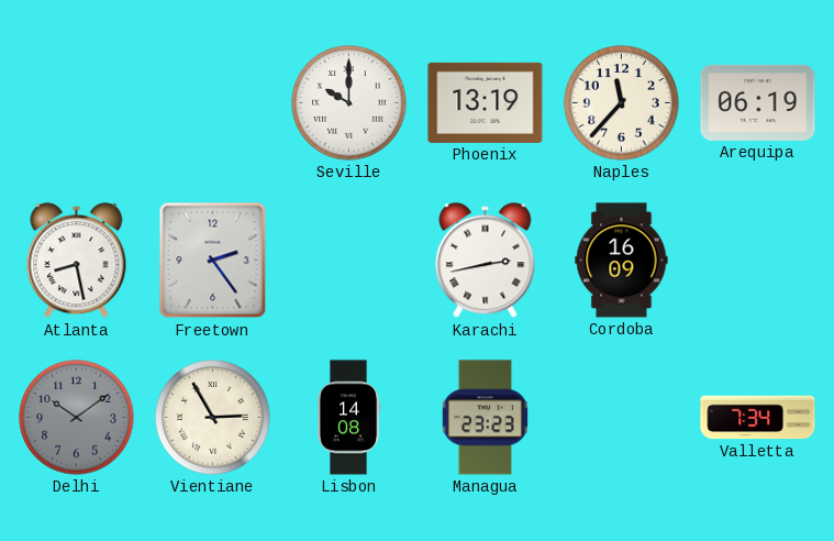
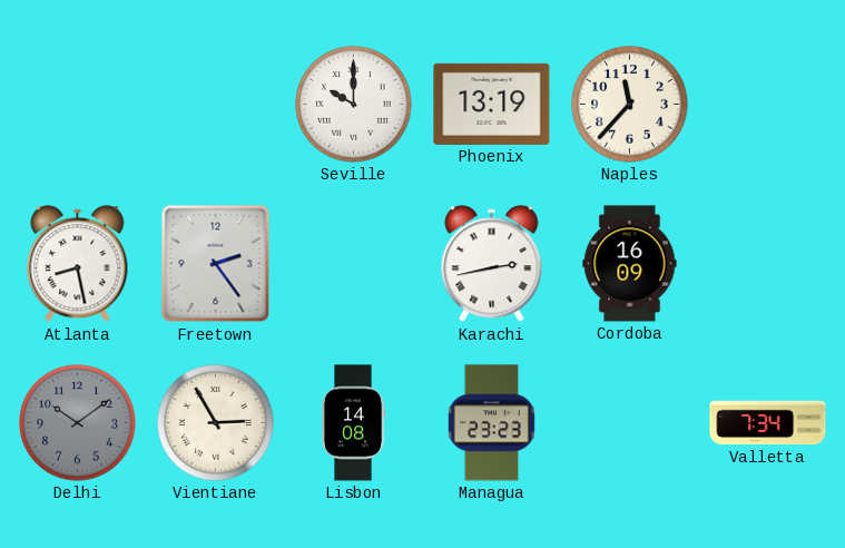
Arequipa: 06:19 -> none
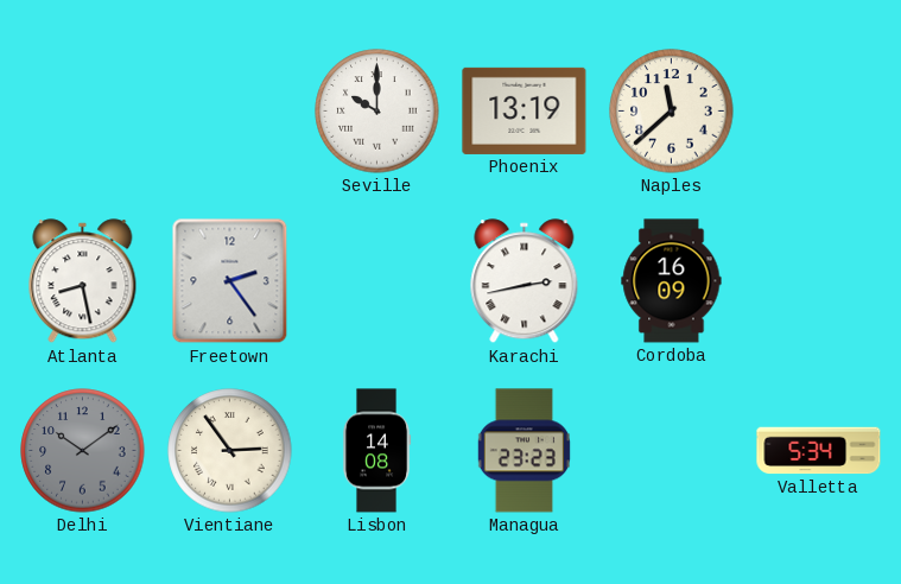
Naples: 11:37 -> 11:38
Vientiane: 2:55 -> 2:54
Valletta: 7:34 -> 5:34
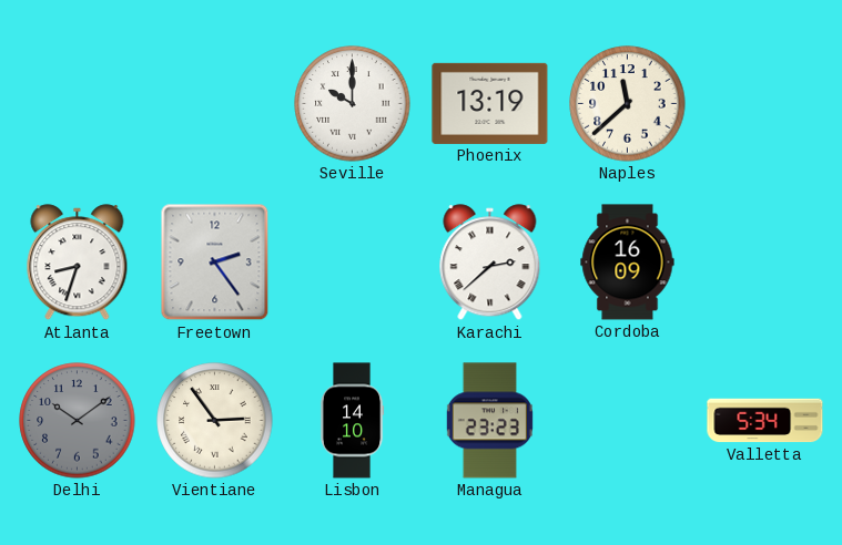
Atlanta: 8:28 -> 8:33
Karachi: 2:43 -> 2:38
Lisbon: 14:08 -> 14:10
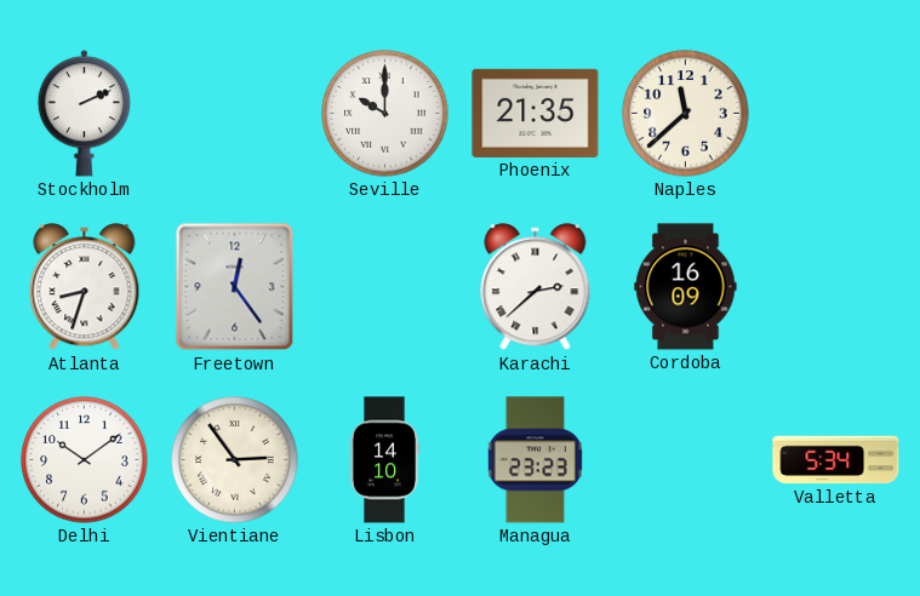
Stockholm: none -> 2:11
Phoenix: 13:19 -> 21:35
Freetown: 2:24 -> 12:24
Delhi dial: grey -> white
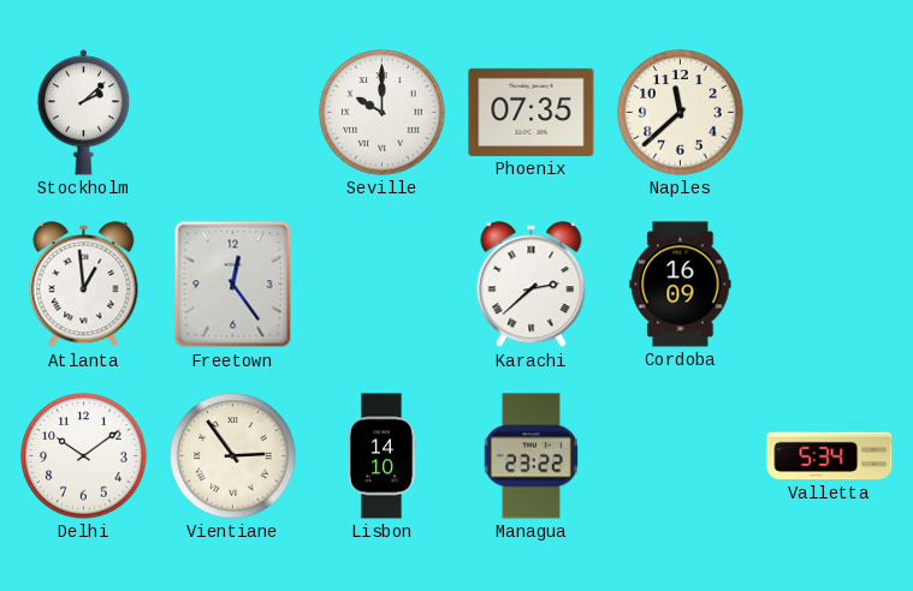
Stockholm: 2:11 -> 2:08
Phoenix: 21:35 -> 07:35
Atlanta: 8:33 -> 12:59
Managua: 23:23 -> 23:22
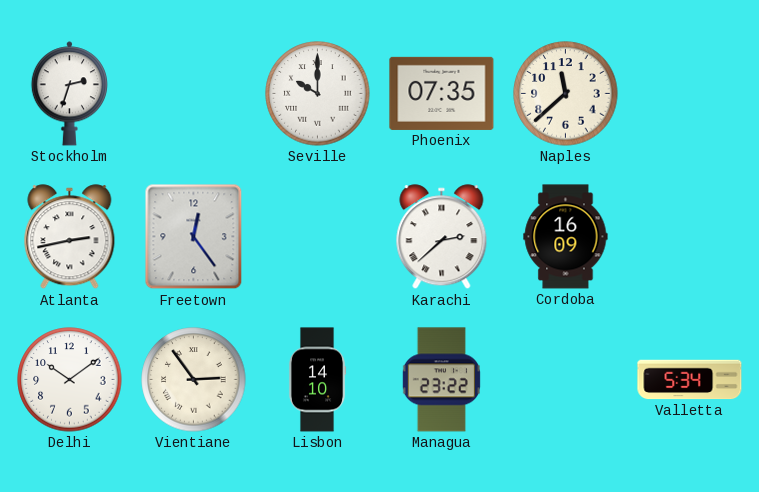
Stockholm: 2:08 -> 2:33
Atlanta: 12:59 -> 2:43
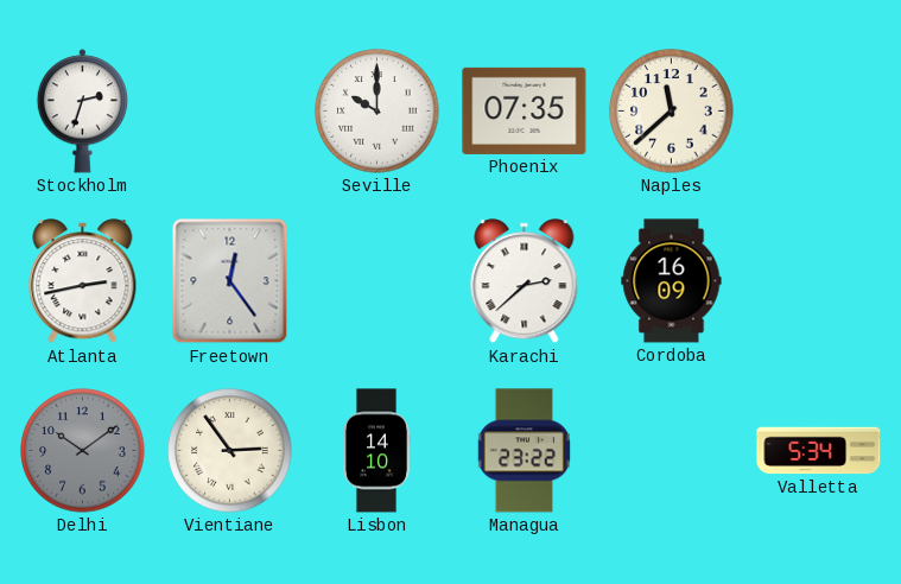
Delhi dial: white -> grey
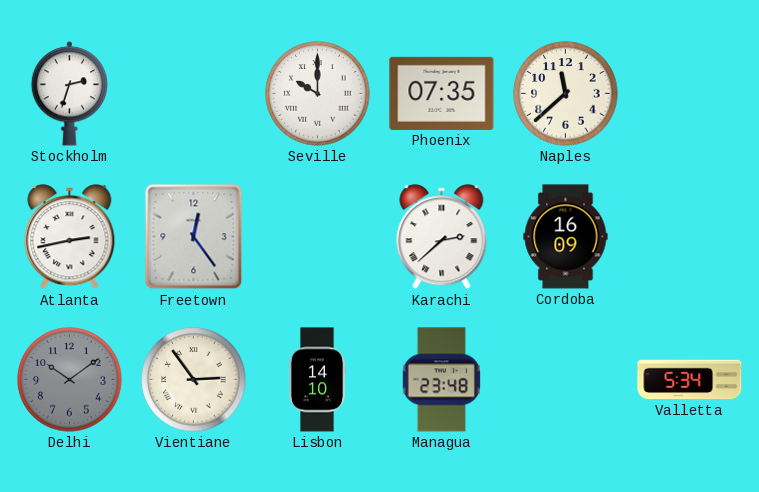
Managua: 23:22 -> 23:48
